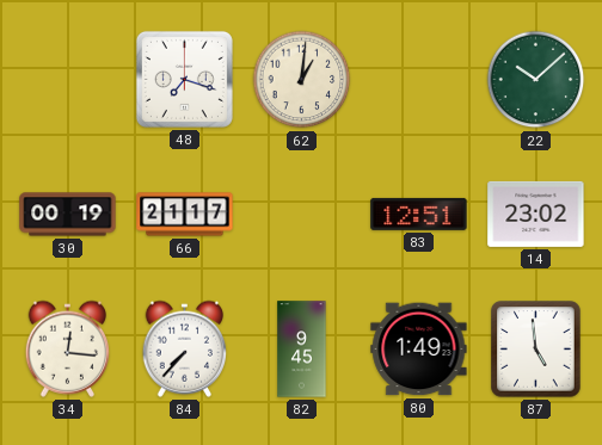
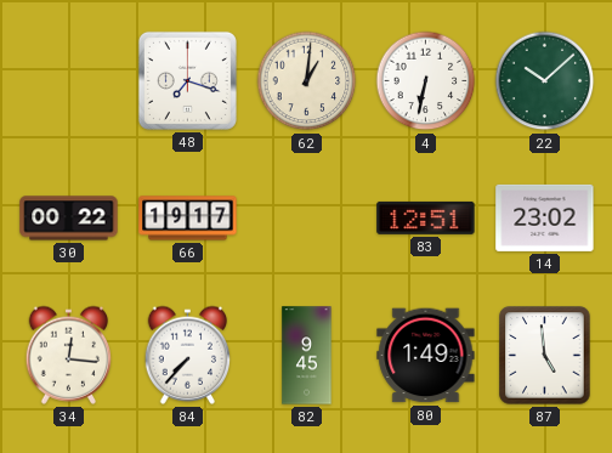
4: none -> 6:32
30: 00:19 -> 00:22
66: 21:17 -> 19:17
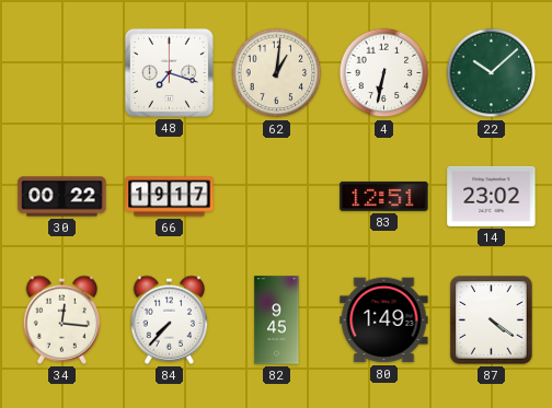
87: 4:59 -> 4:21
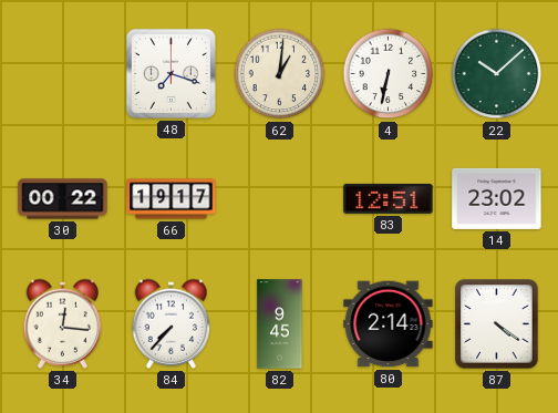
80: 1:49 -> 2:14
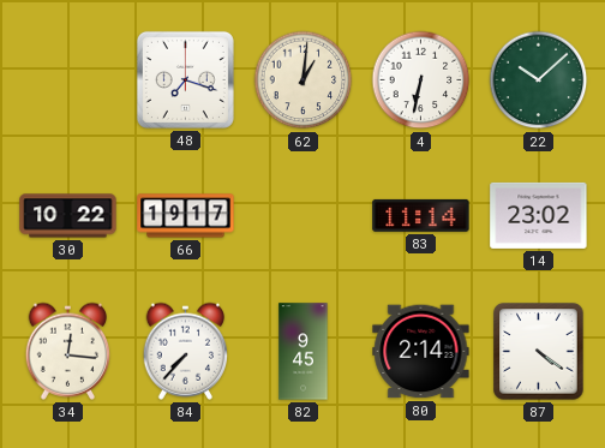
30: 00:22 -> 10:22
83: 12:51 -> 11:14
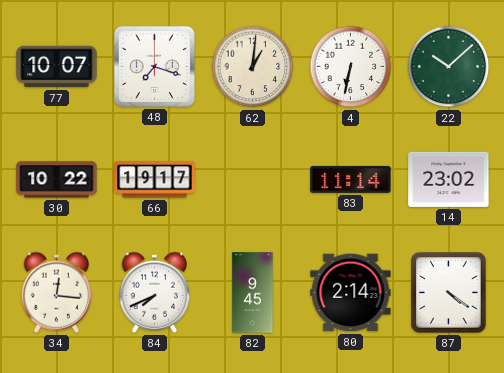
77: none -> 10:07
84: 7:37 -> 7:41
